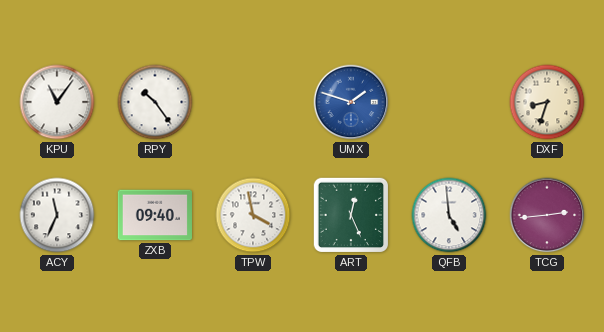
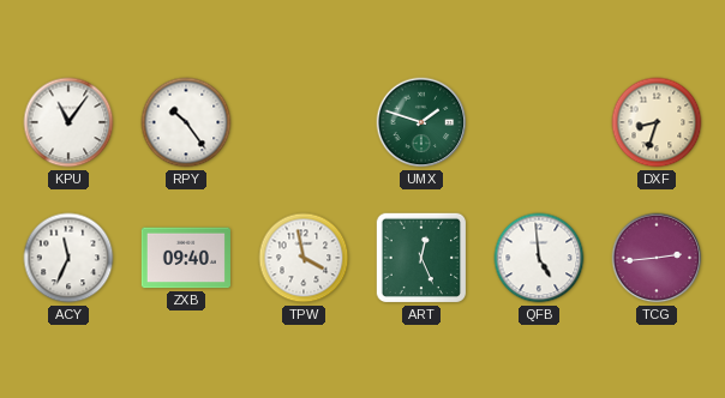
UMX dial: blue -> green
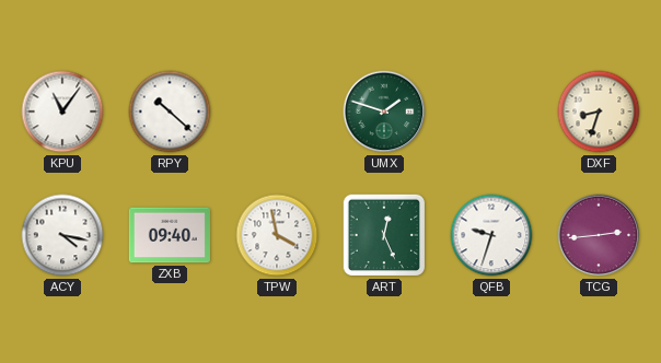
RPY: 10:24 -> 10:22
ACY: 11:34 -> 4:17
QFB: 4:59 -> 9:33
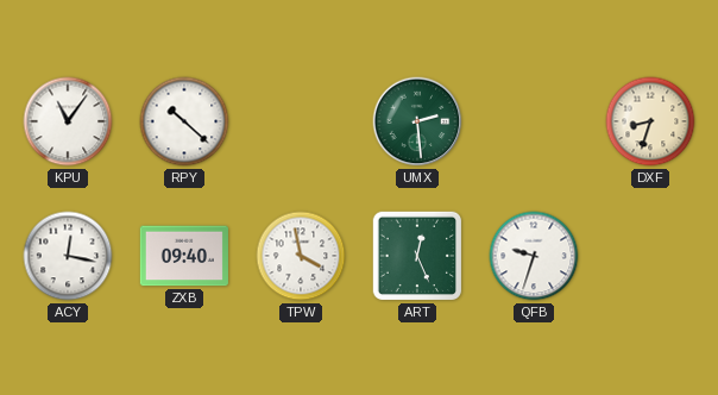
UMX: 1:48 -> 2:29
ACY: 4:17 -> 12:17
TCG: 2:44 -> none
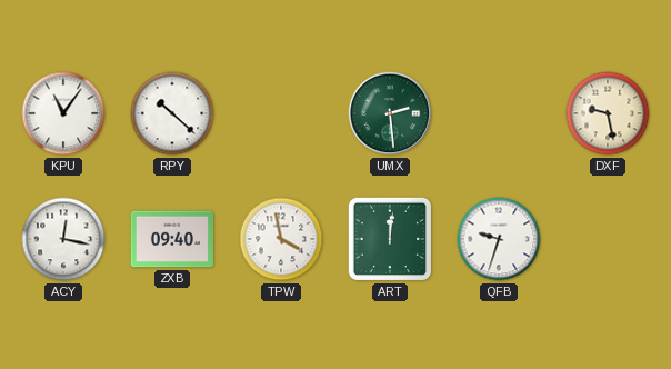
DXF: 8:33 -> 9:28
ART: 12:26 -> 12:01
